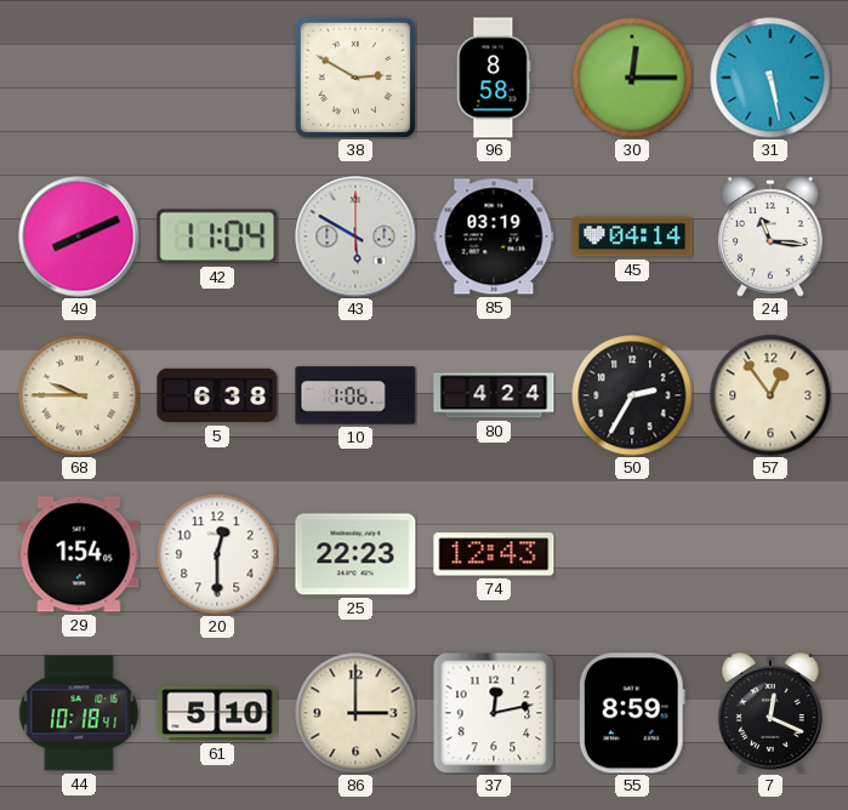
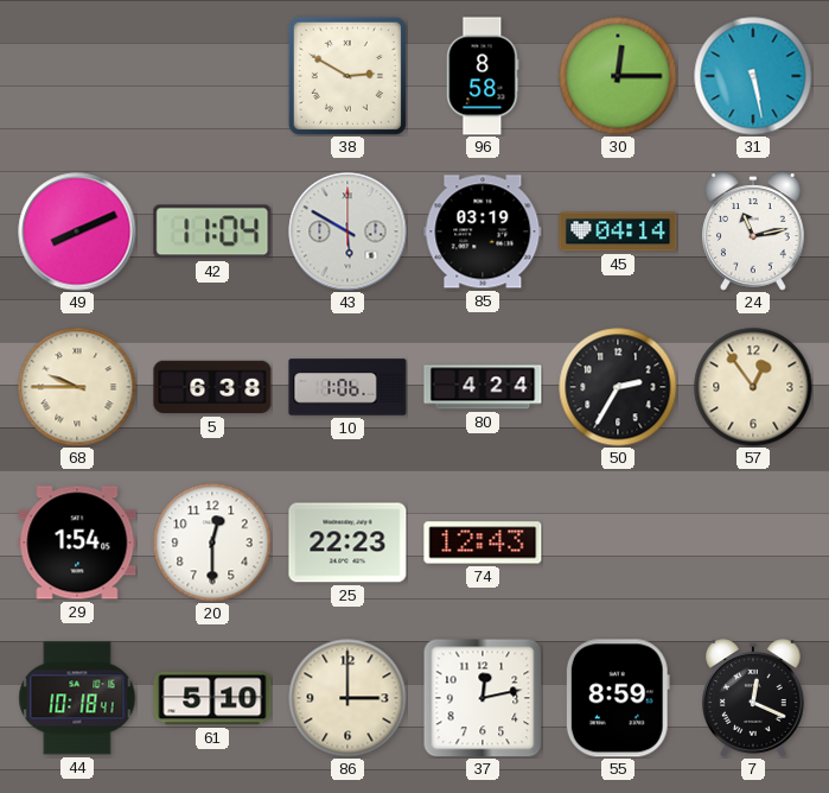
24: 11:16 -> 11:13
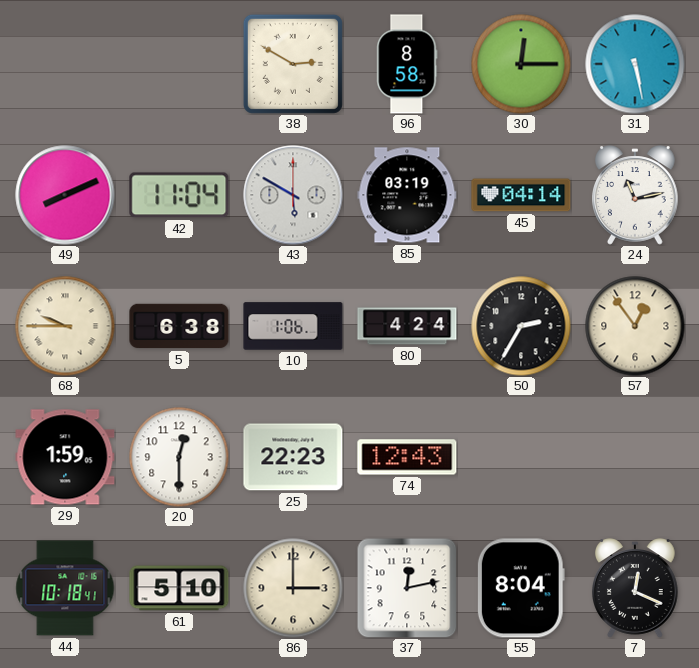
29: 1:54 -> 1:59
55: 8:59 -> 8:04
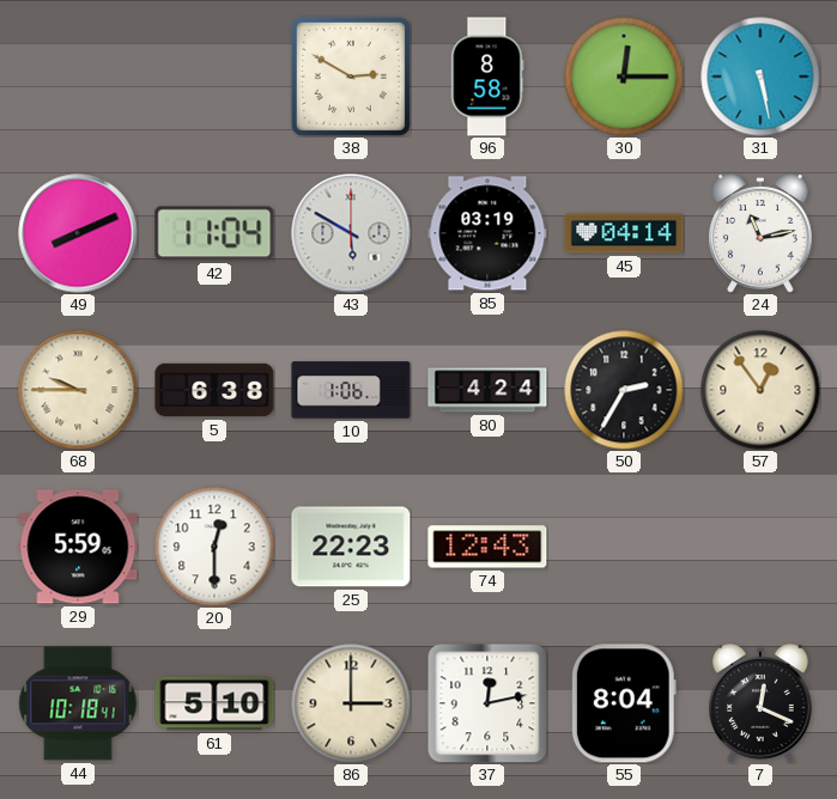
29: 1:59 -> 5:59
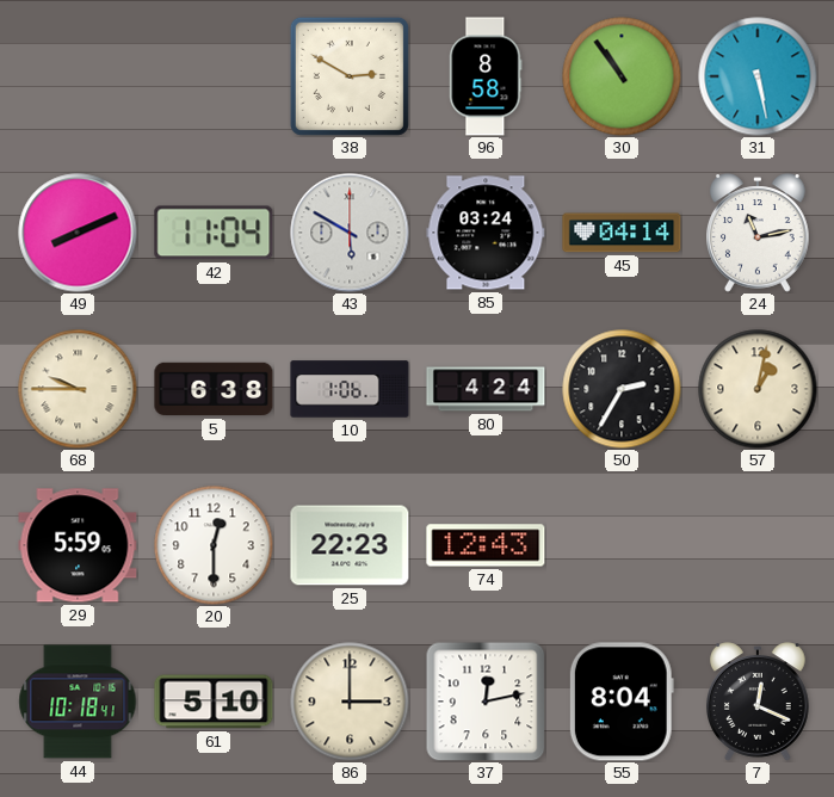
30: 12:15 -> 10:54
85: 03:19 -> 03:24
57: 12:54 -> 1:02
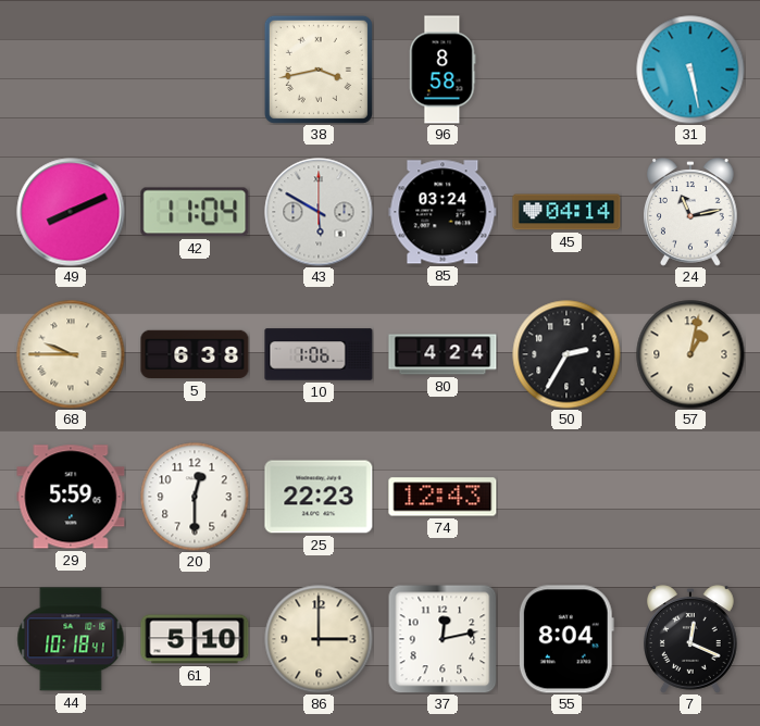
38: 2:50 -> 3:43
30: 10:54 -> none
